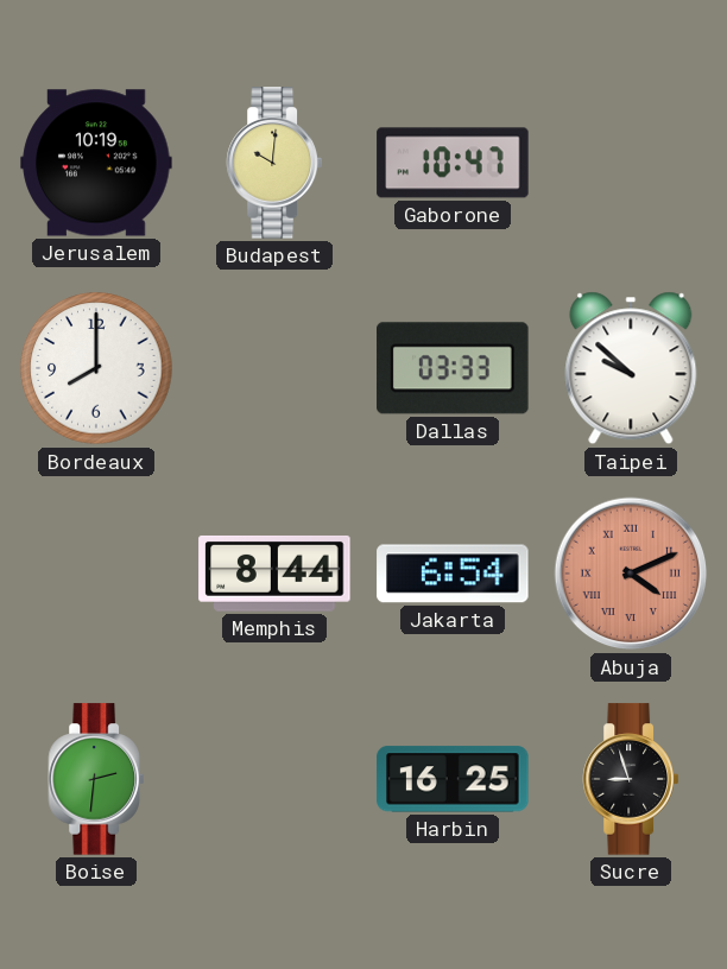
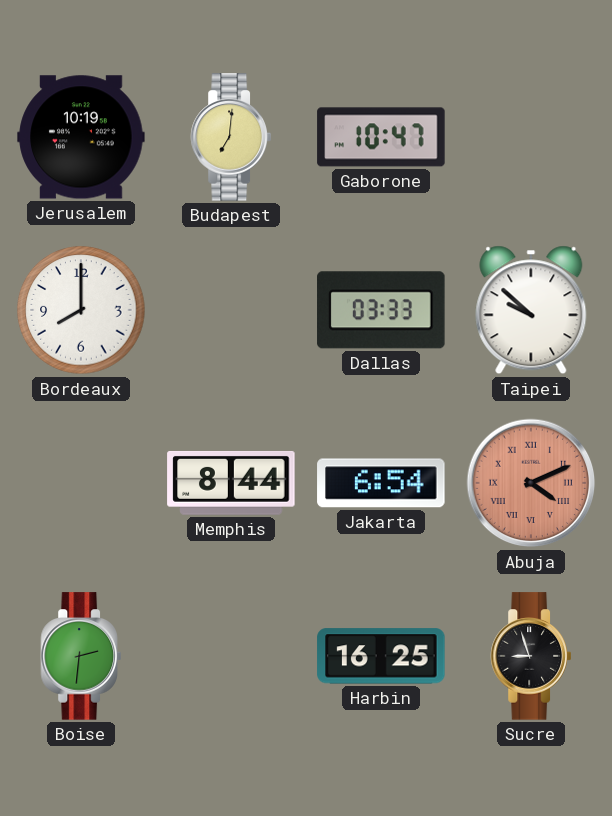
Budapest: 10:01 -> 7:01
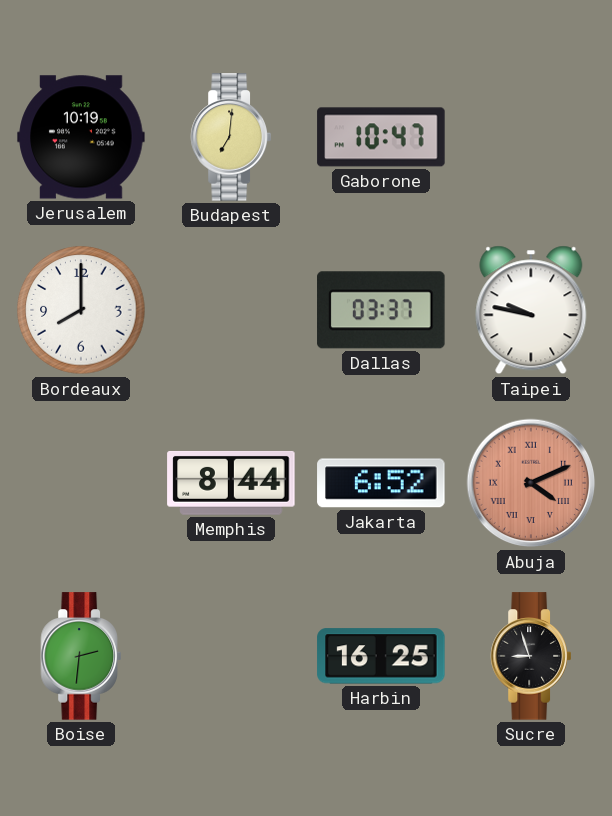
Dallas: 03:33 -> 03:37
Taipei: 9:52 -> 9:47
Jakarta: 6:54 -> 6:52
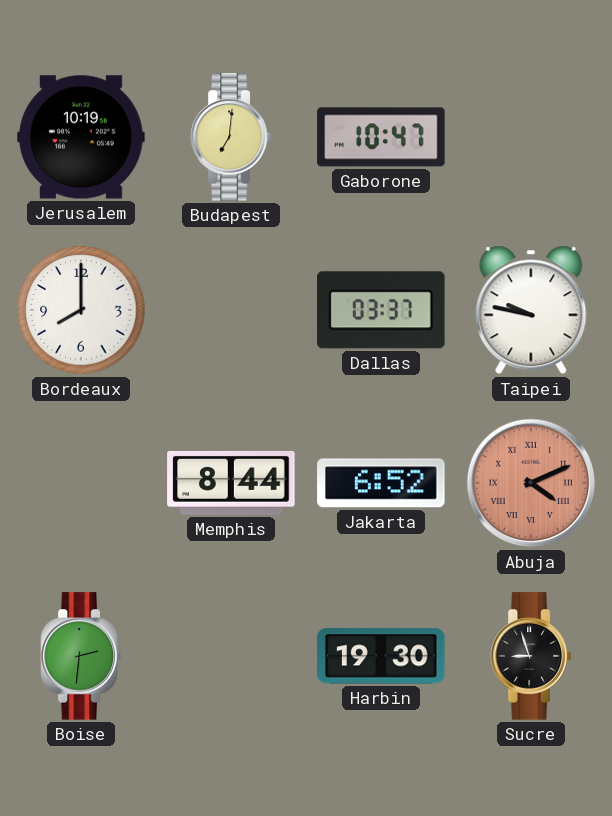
Harbin: 16:25 -> 19:30
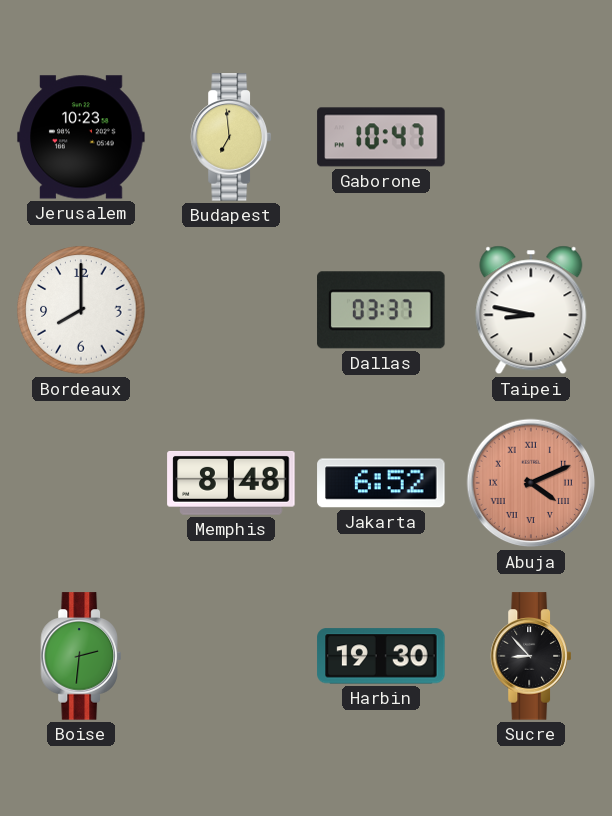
Jerusalem: 10:19 -> 10:23
Budapest: 7:01 -> 6:59
Taipei: 9:47 -> 8:47
Memphis: 8:44 -> 8:48
Sucre: 8:57 -> 8:53
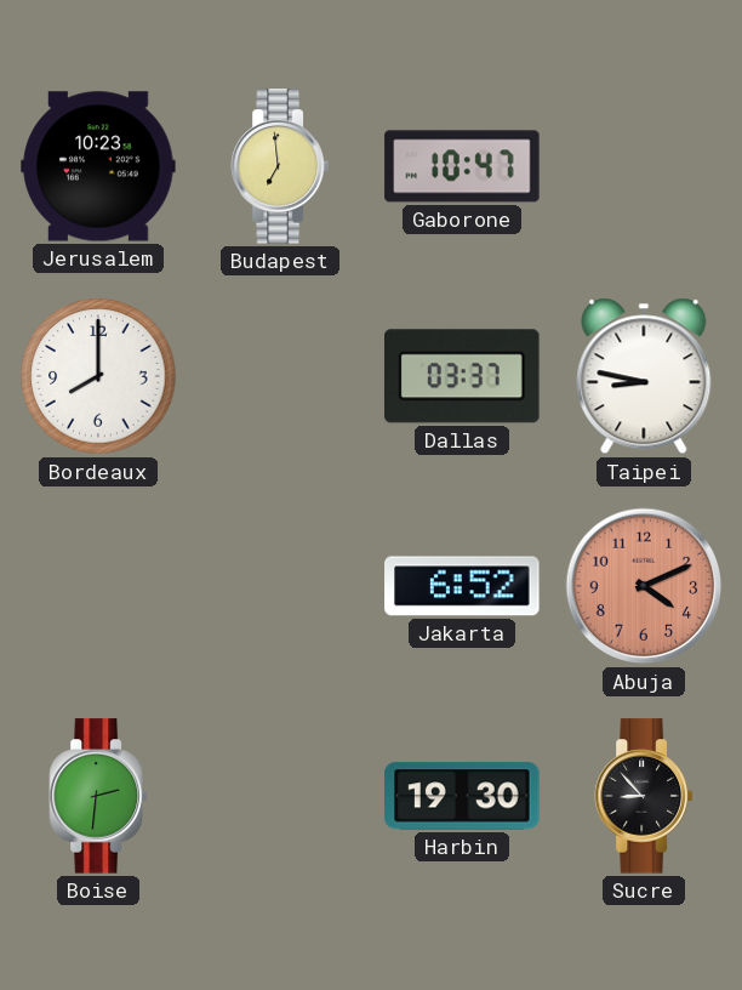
Memphis: 8:48 -> none
Abuja numerals: Roman -> Arabic
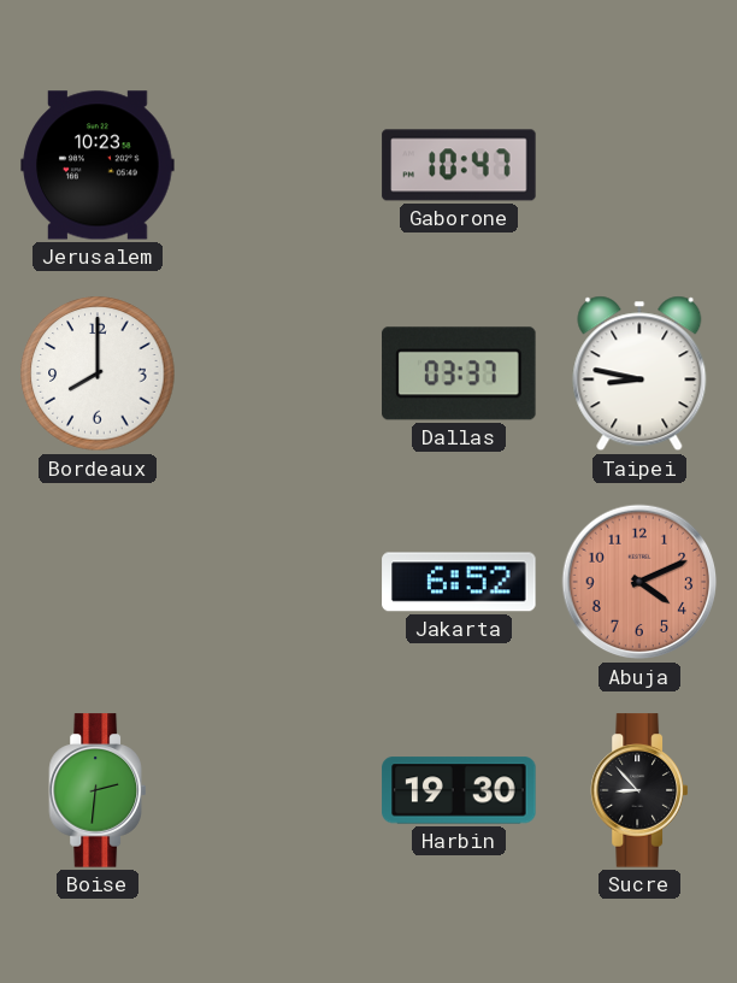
Budapest: 6:59 -> none
